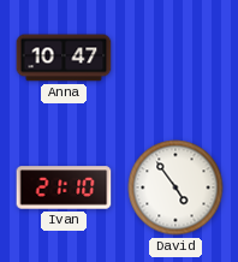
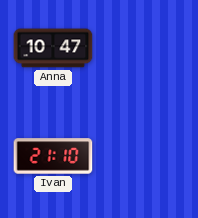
David: 4:54 -> none
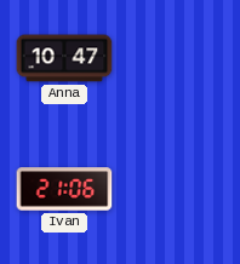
Ivan: 21:10 -> 21:06
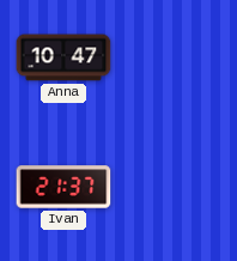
Ivan: 21:06 -> 21:37
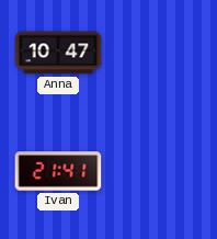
Ivan: 21:37 -> 21:41
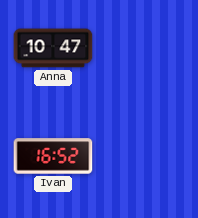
Ivan: 21:41 -> 16:52
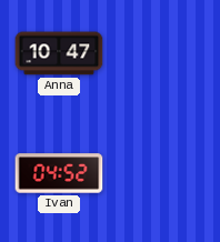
Ivan: 16:52 -> 04:52
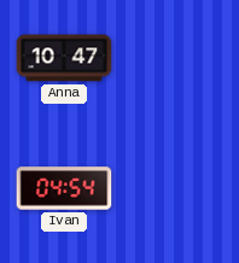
Ivan: 04:52 -> 04:54
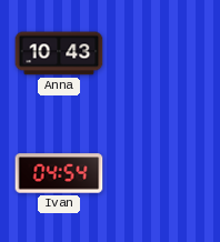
Anna: 10:47 -> 10:43
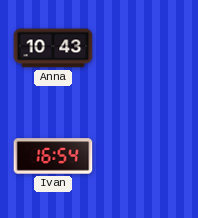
Ivan: 04:54 -> 16:54
